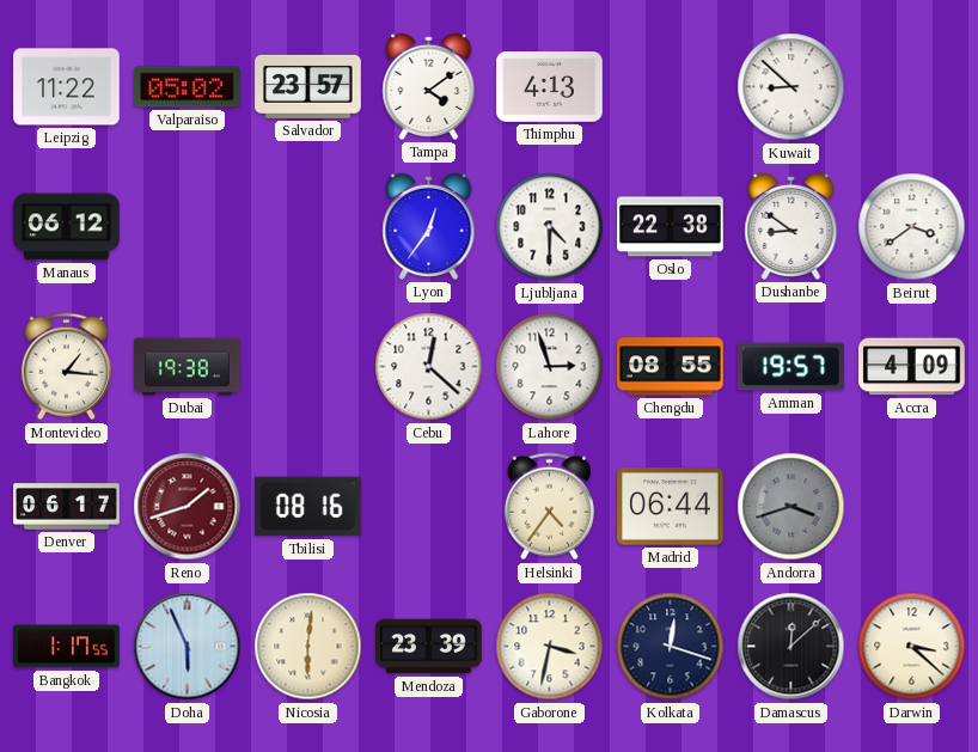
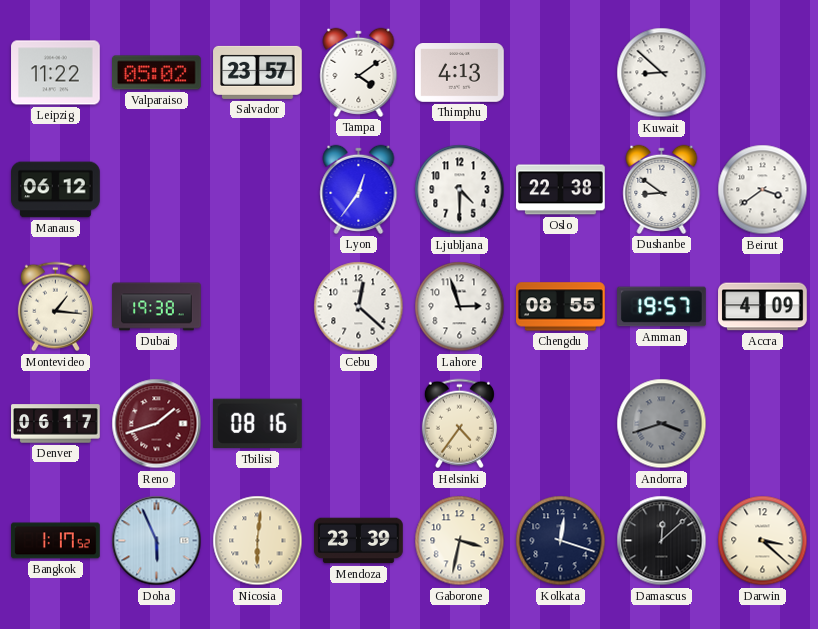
Madrid: 06:44 -> none
Bangkok: 1:17:55 -> 1:17:52
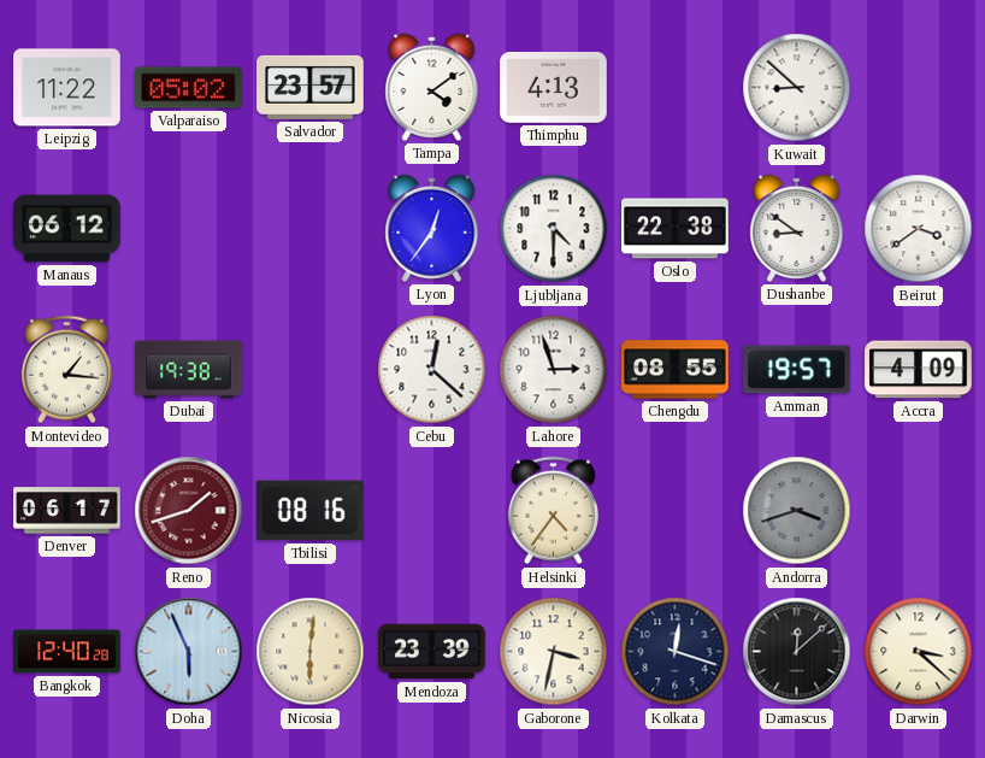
Bangkok: 1:17 -> 12:40
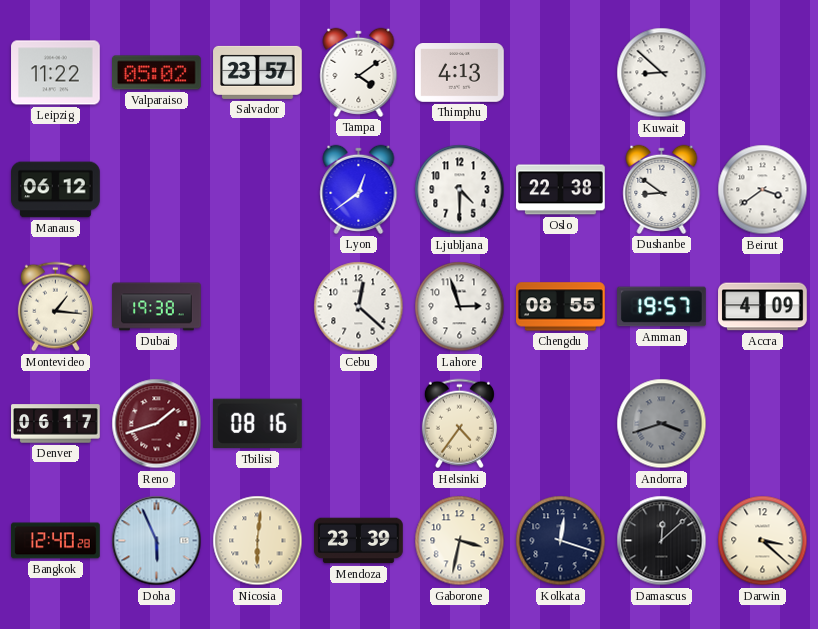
Lyon: 12:36 -> 12:39
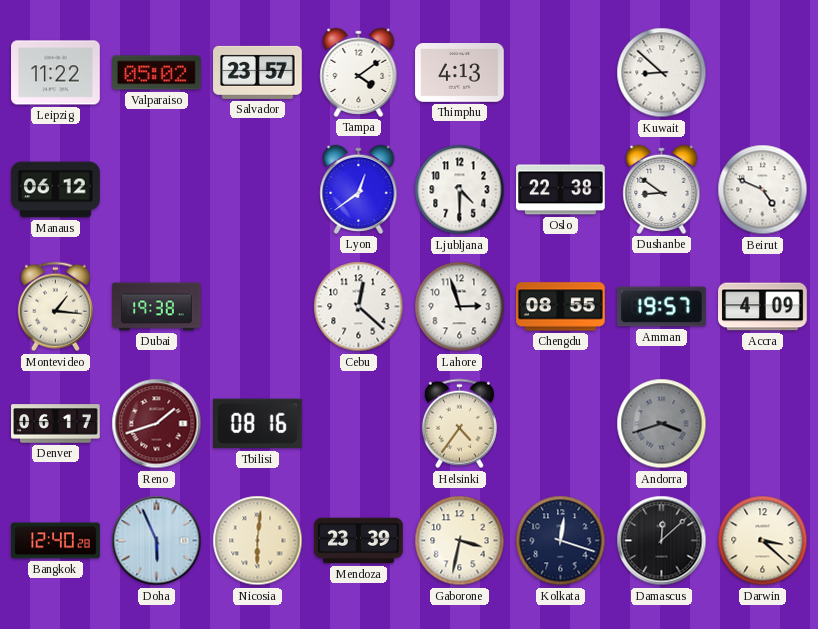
Beirut: 3:39 -> 4:49
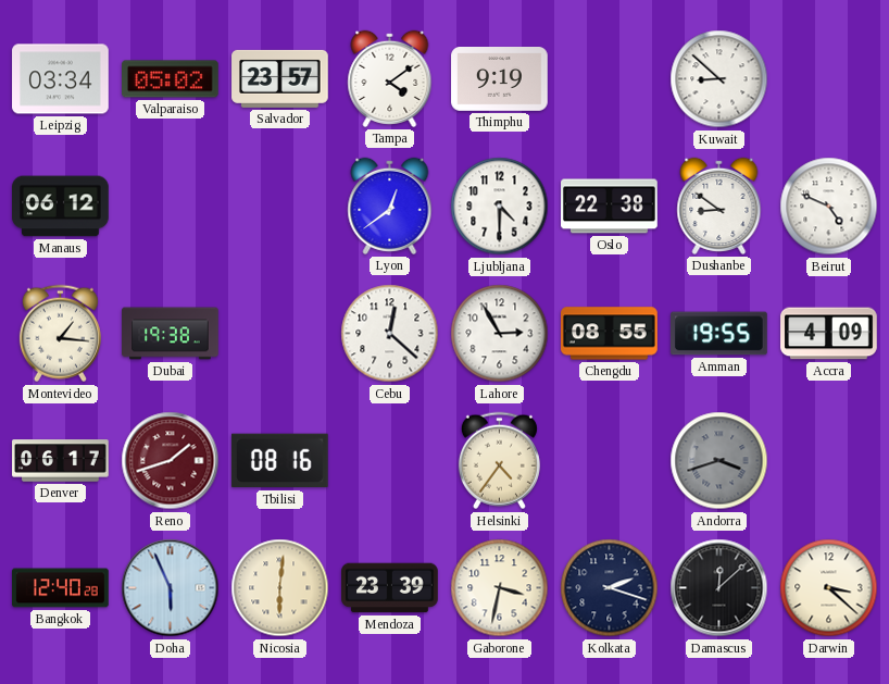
Leipzig: 11:22 -> 03:34
Thimphu: 4:13 -> 9:19
Lahore: 2:57 -> 2:55
Amman: 19:57 -> 19:55
Kolkata: 12:18 -> 2:18
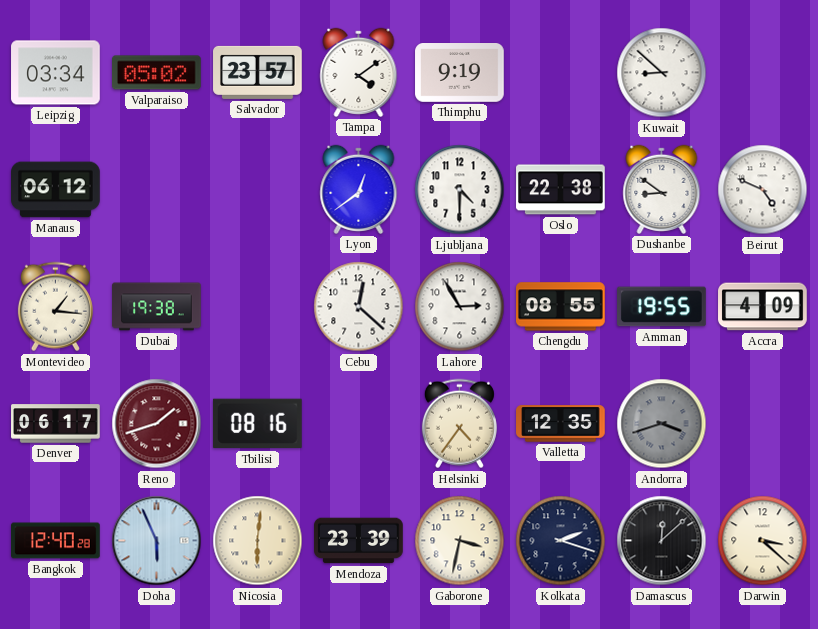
Valletta: none -> 12:35
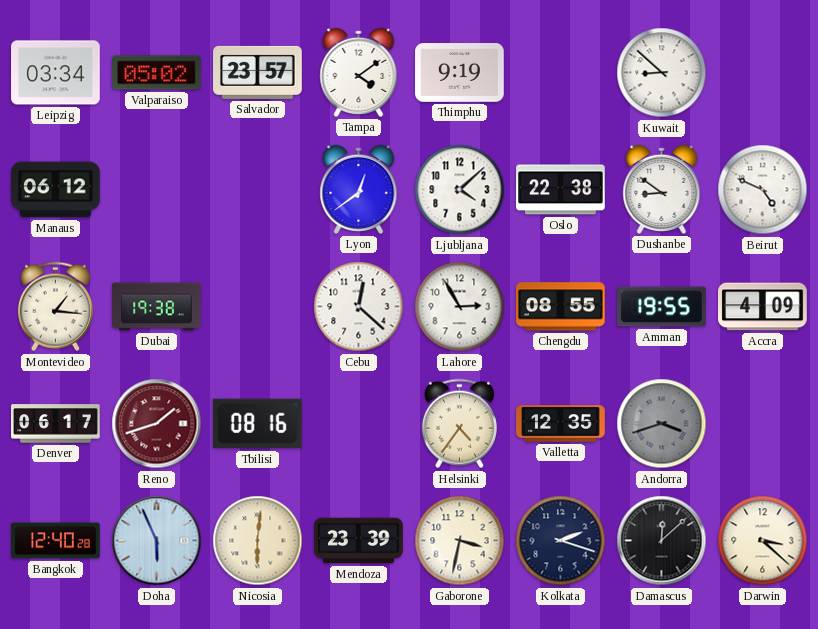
Ljubljana: 4:30 -> 4:08
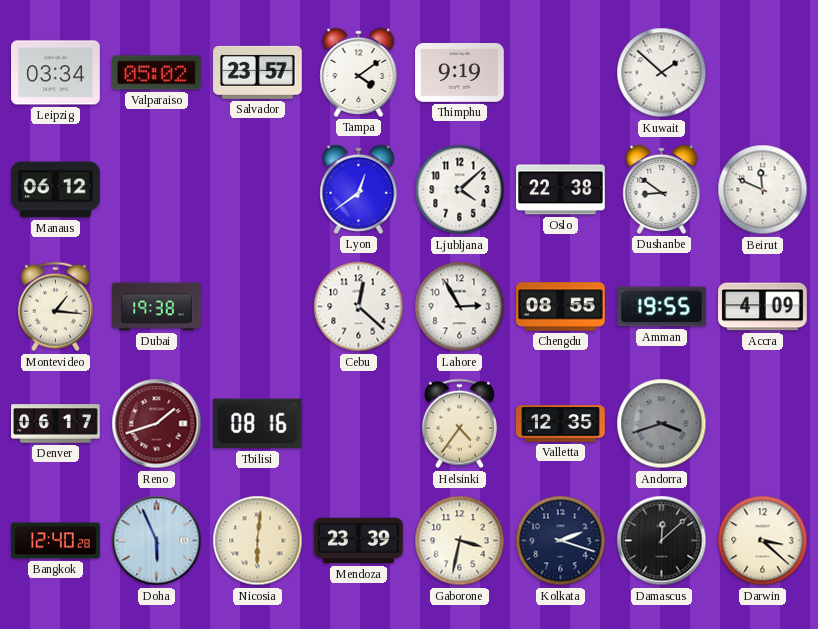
Kuwait: 8:52 -> 1:52
Beirut: 4:49 -> 11:49
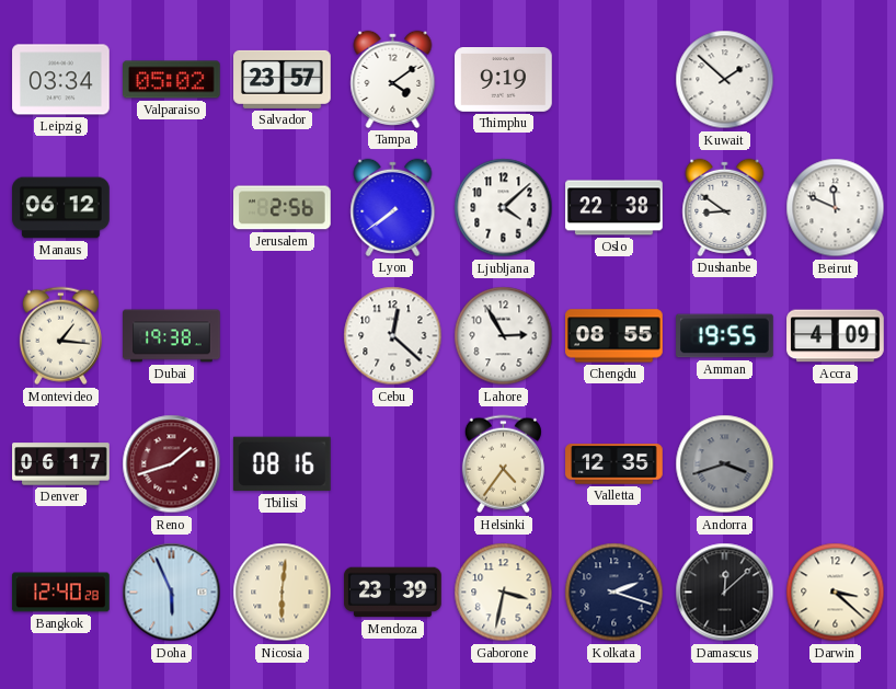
Jerusalem: none -> 2:56
Lyon: 12:39 -> 7:39
